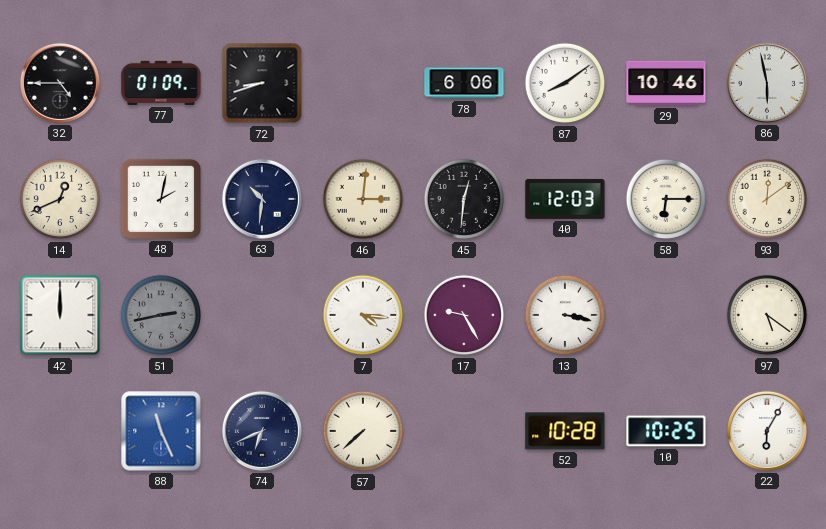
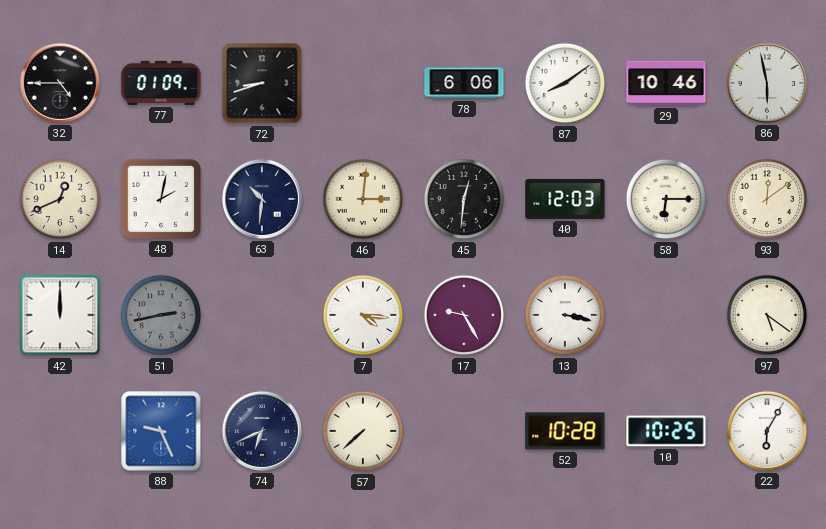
88: 11:26 -> 9:26
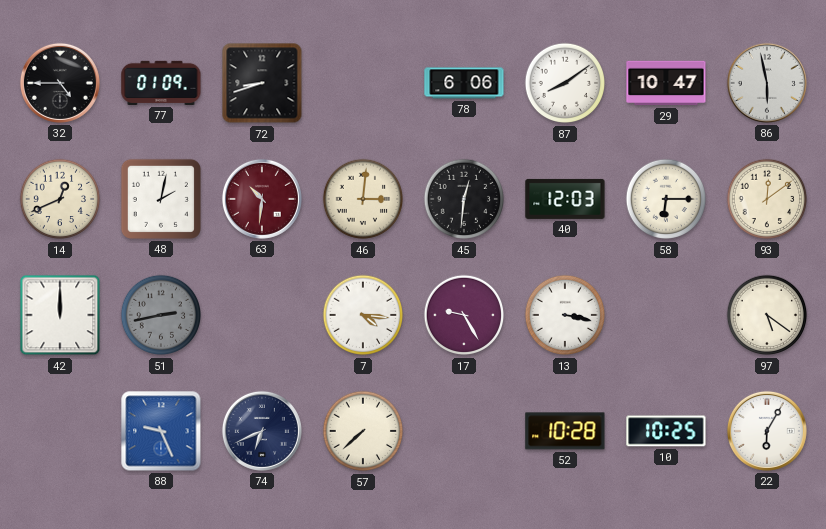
29: 10:46 -> 10:47
63 dial: navy -> burgundy
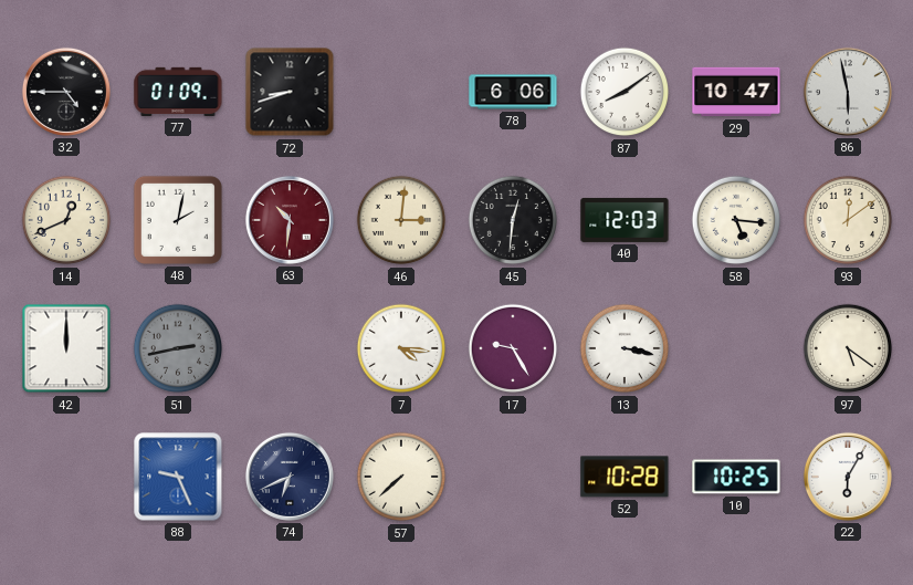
58: 6:15 -> 5:16
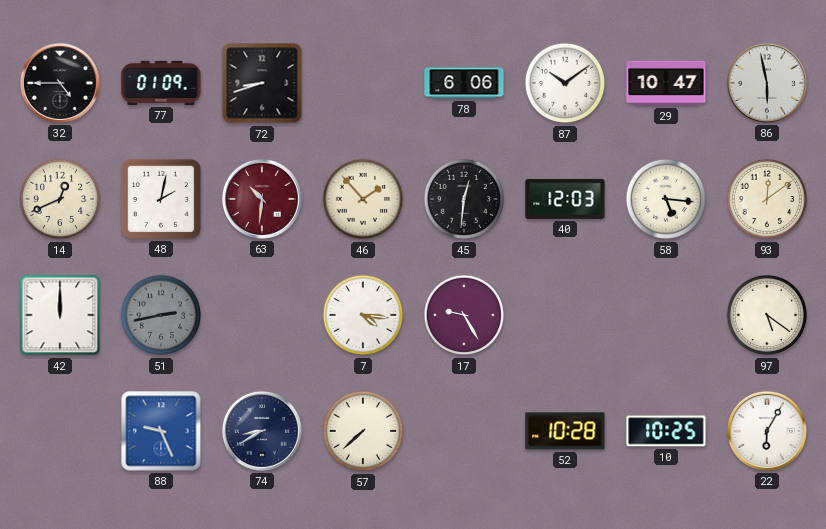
87: 8:09 -> 10:09
46: 3:01 -> 1:53
13: 3:17 -> none
74: 6:41 -> 8:40
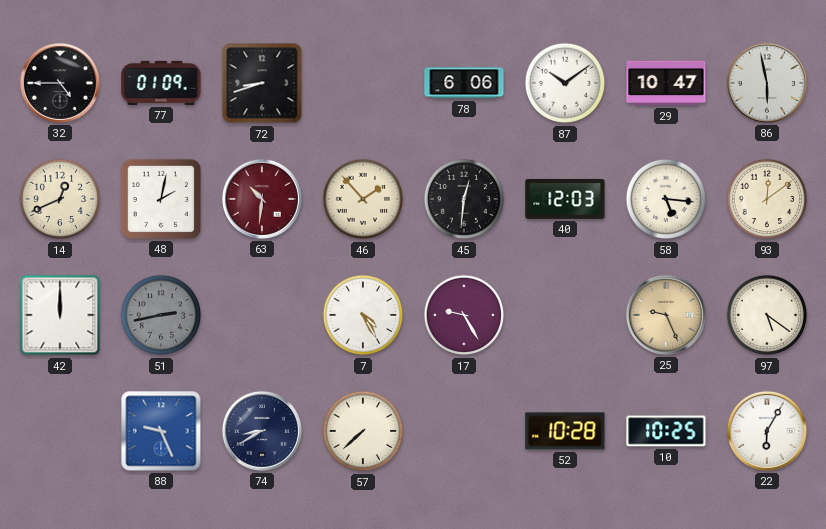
7: 4:16 -> 4:25
25: none -> 9:26
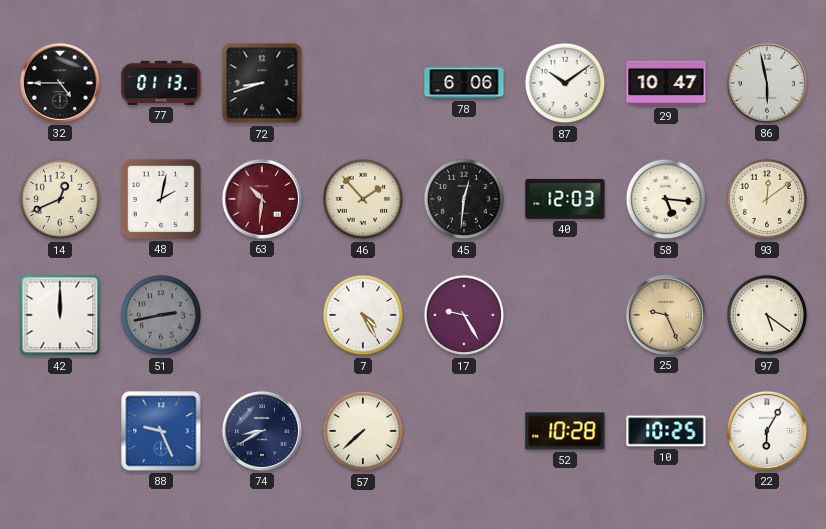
77: 01:09 -> 01:13
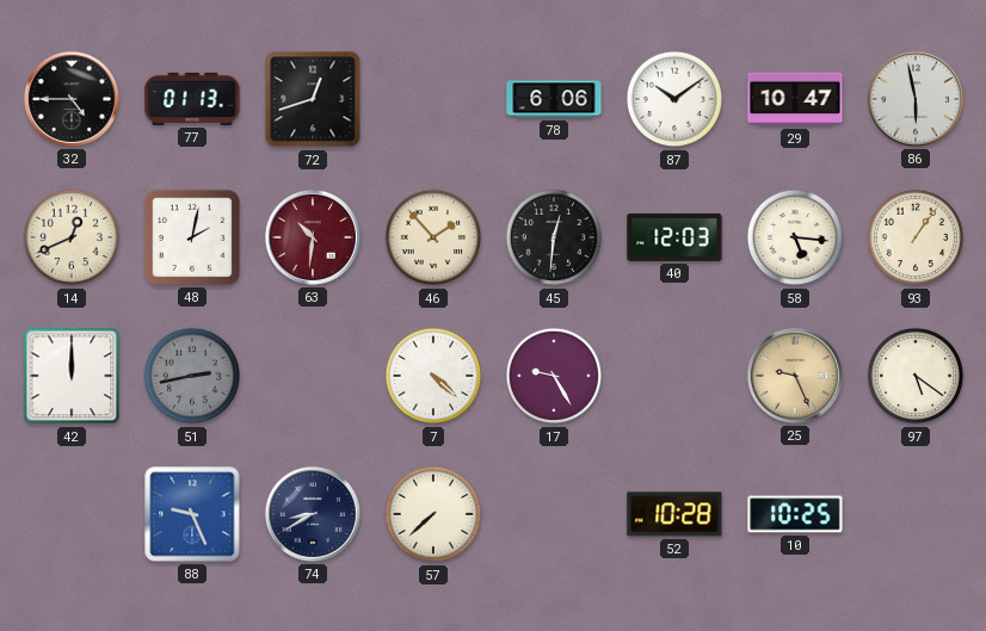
72: 8:42 -> 12:42
93: 12:09 -> 1:06
7: 4:25 -> 4:22
22: 6:05 -> none
